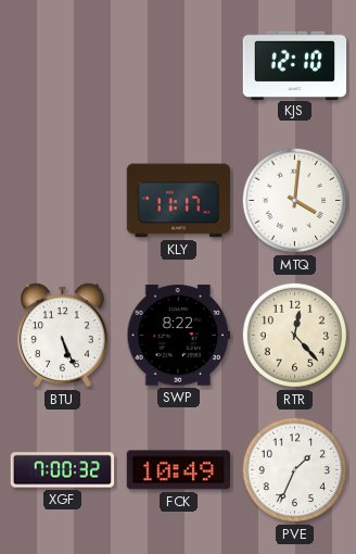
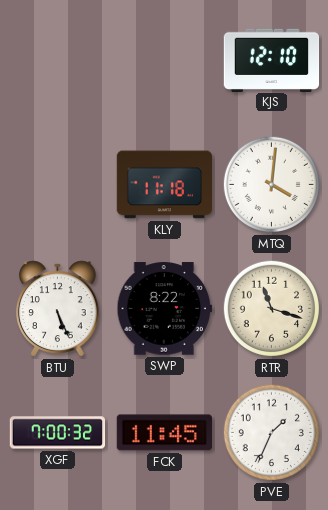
KLY: 11:17 -> 11:18
RTR: 12:23 -> 11:18
FCK: 10:49 -> 11:45
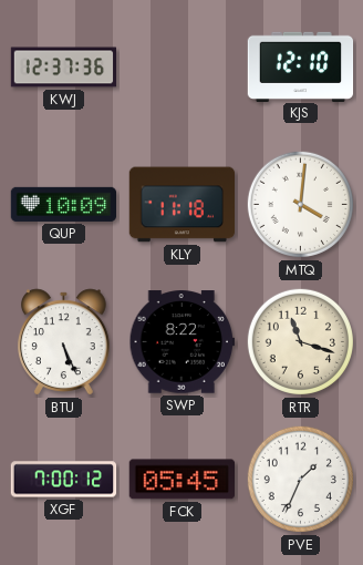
KWJ: none -> 12:37
QUP: none -> 10:09
XGF: 7:00:32 -> 7:00:12
FCK: 11:45 -> 05:45
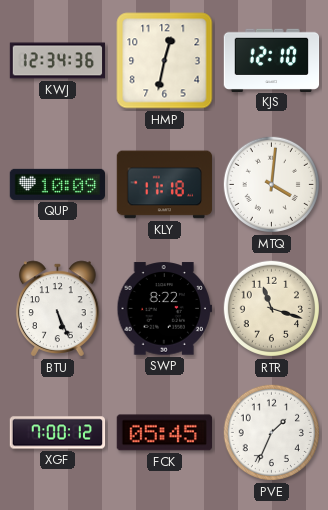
KWJ: 12:37 -> 12:34
HMP: none -> 12:32
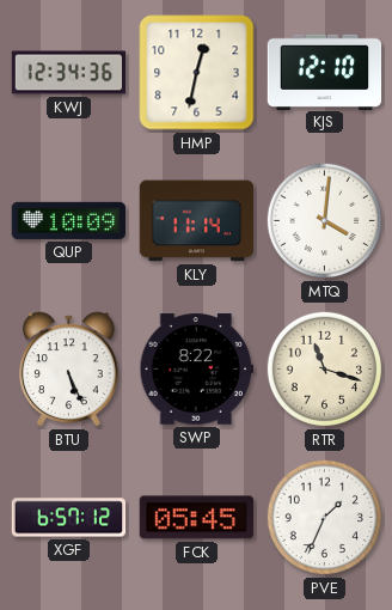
KLY: 11:18 -> 11:14
XGF: 7:00 -> 6:57
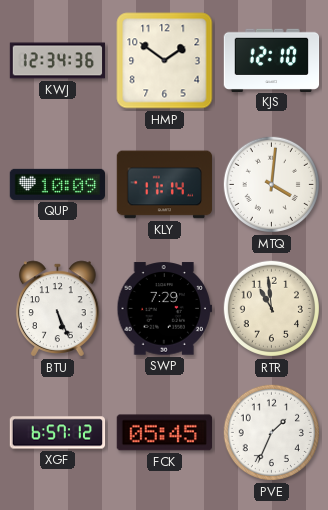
HMP: 12:32 -> 1:51
SWP: 8:22 -> 7:29
RTR: 11:18 -> 10:59
